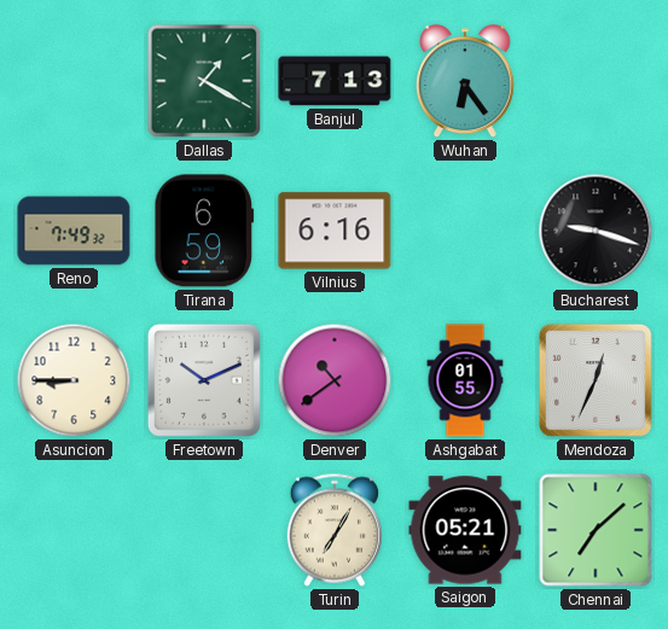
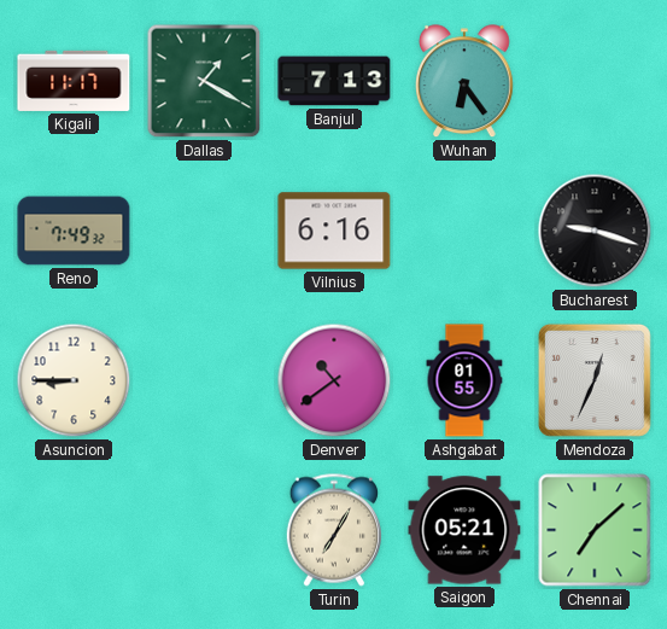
Kigali: none -> 11:17
Tirana: 6:59 -> none
Freetown: 10:11 -> none
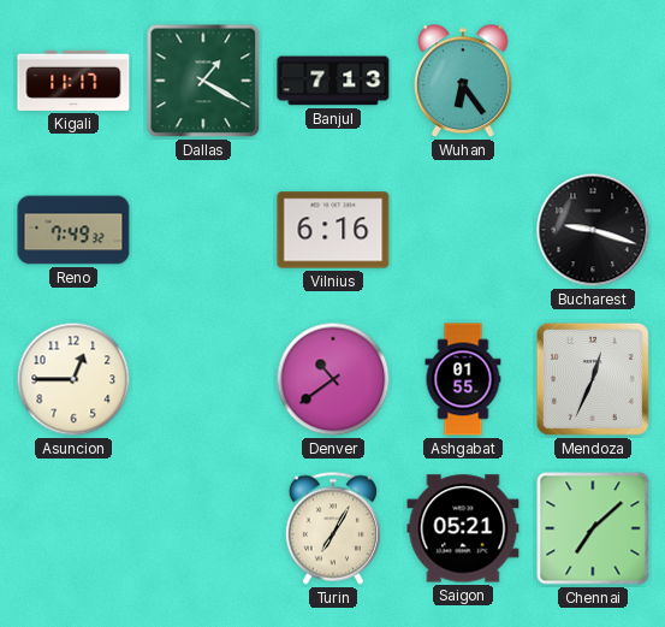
Asuncion: 8:45 -> 12:45
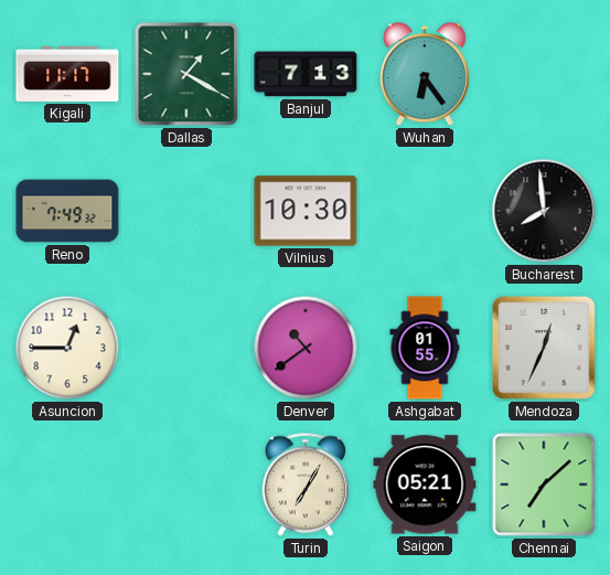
Vilnius: 6:16 -> 10:30
Bucharest: 9:18 -> 7:59
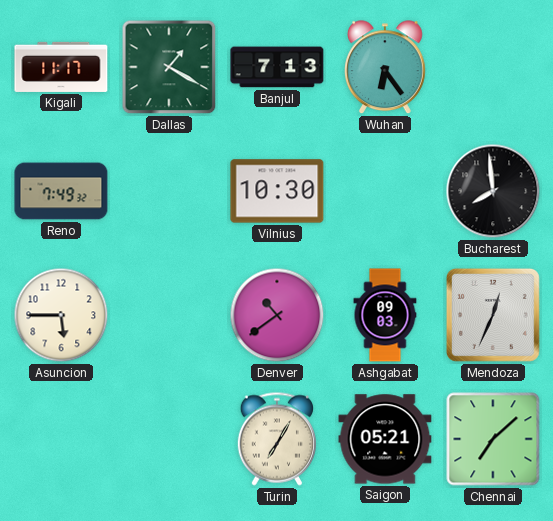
Asuncion: 12:45 -> 5:45
Ashgabat: 01:55 -> 09:03
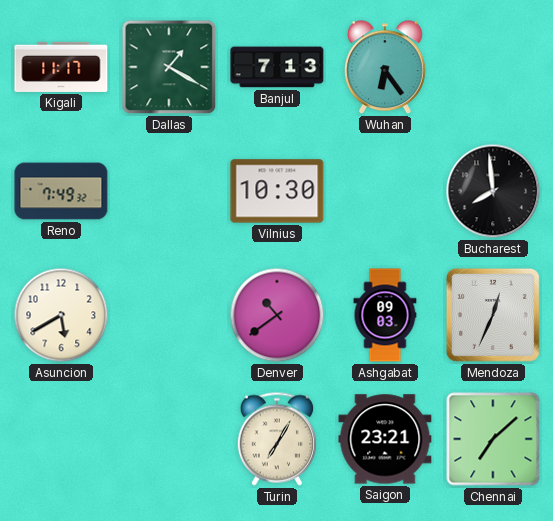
Asuncion: 5:45 -> 5:40
Saigon: 05:21 -> 23:21
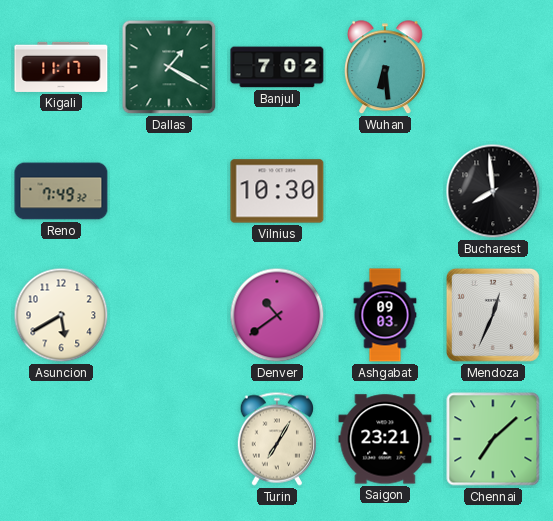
Banjul: 7:13 -> 7:02
Wuhan: 6:24 -> 6:29
